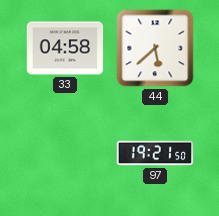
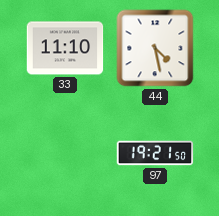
33: 04:58 -> 11:10
44: 5:38 -> 4:28
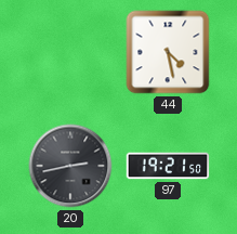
33: 11:10 -> none
20: none -> 2:43
